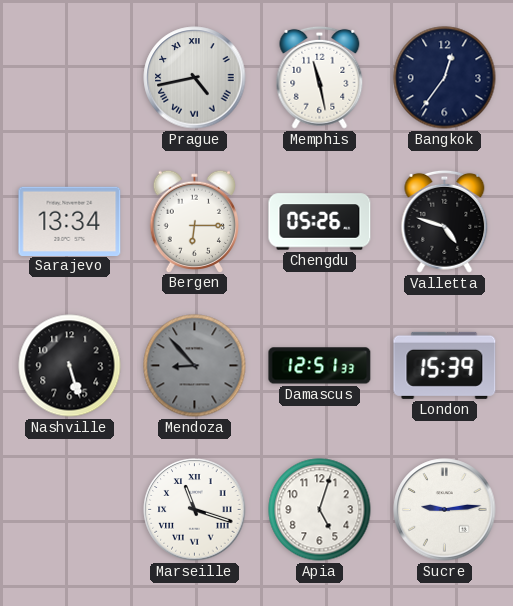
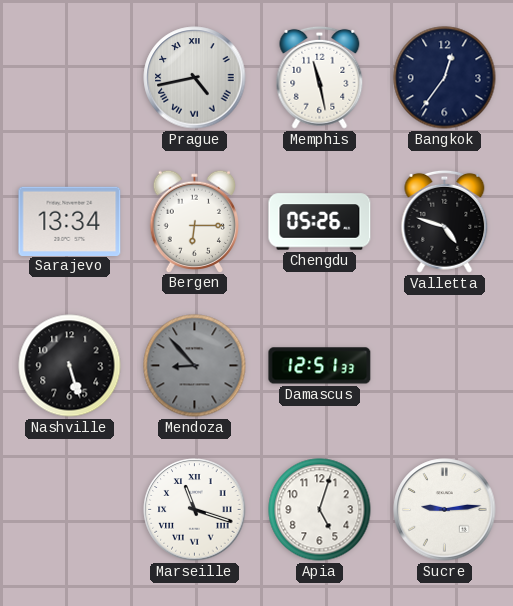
London: 15:39 -> none
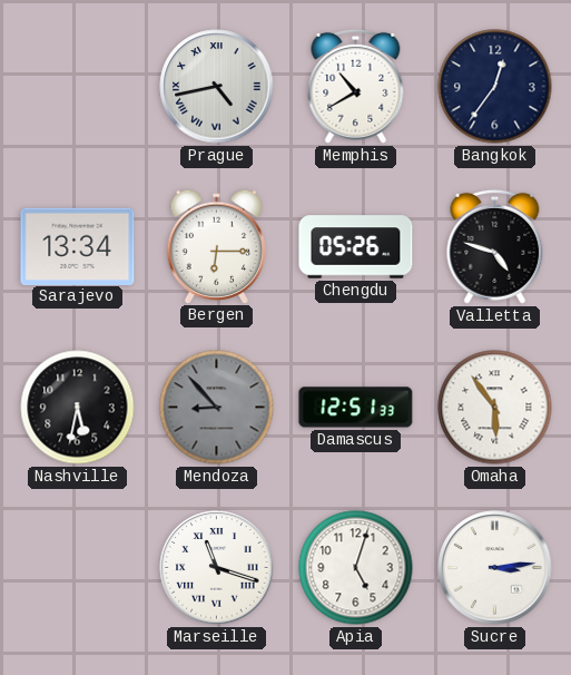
Memphis: 11:28 -> 10:40
Nashville: 5:27 -> 5:32
Omaha: none -> 5:54
Sucre: 9:14 -> 3:14
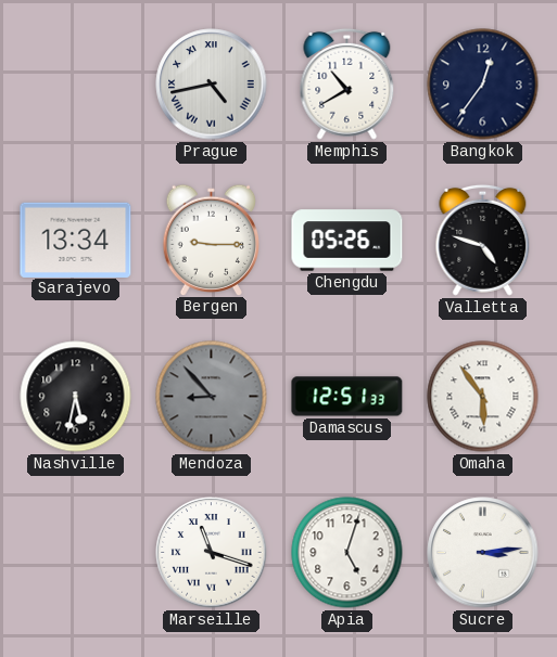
Bergen: 6:15 -> 9:15
